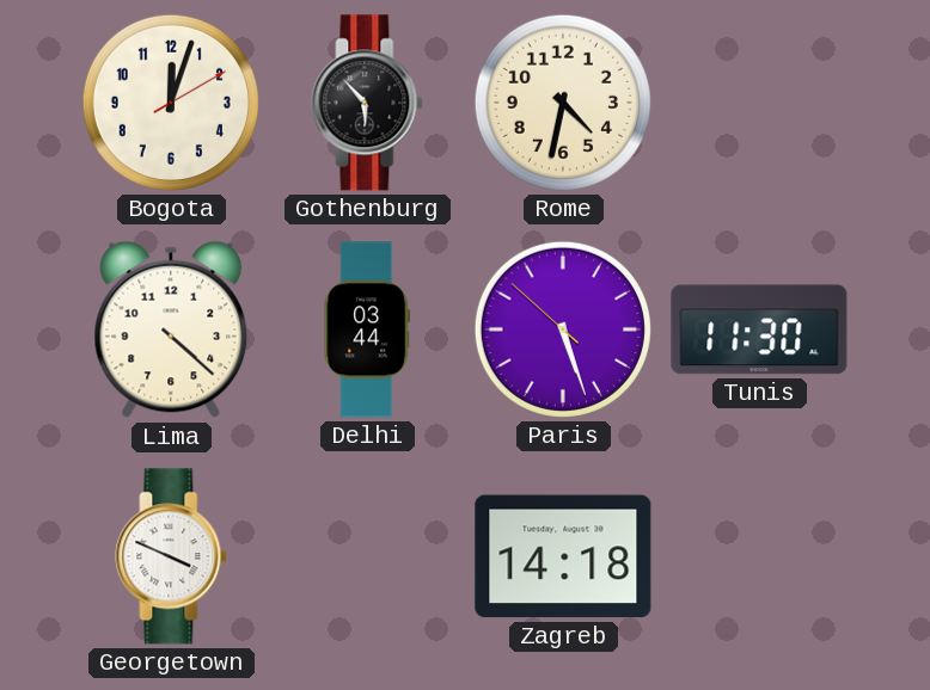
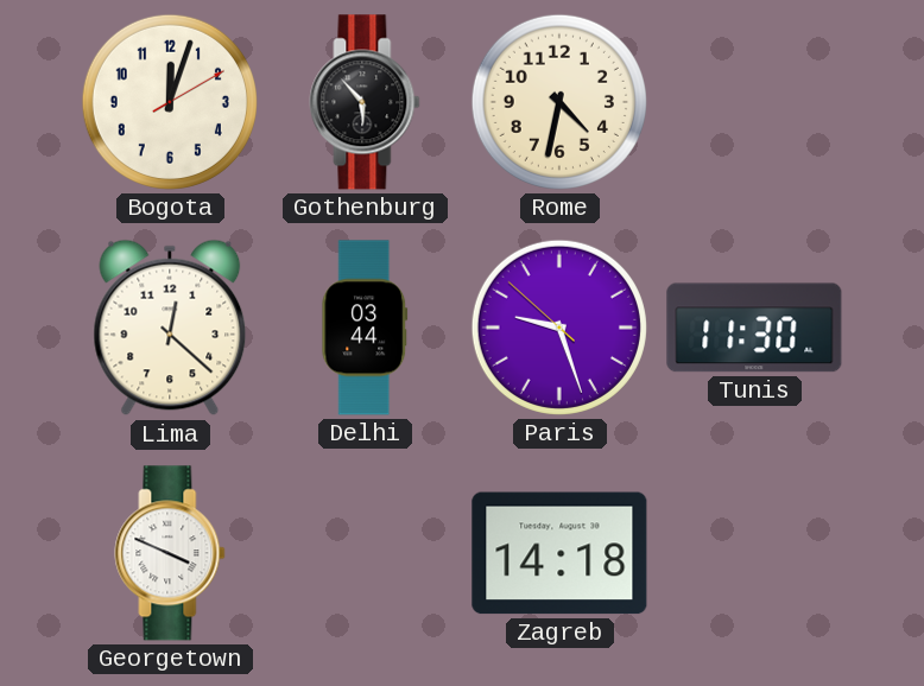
Lima: 4:22 -> 12:22
Paris: 5:26 -> 9:26
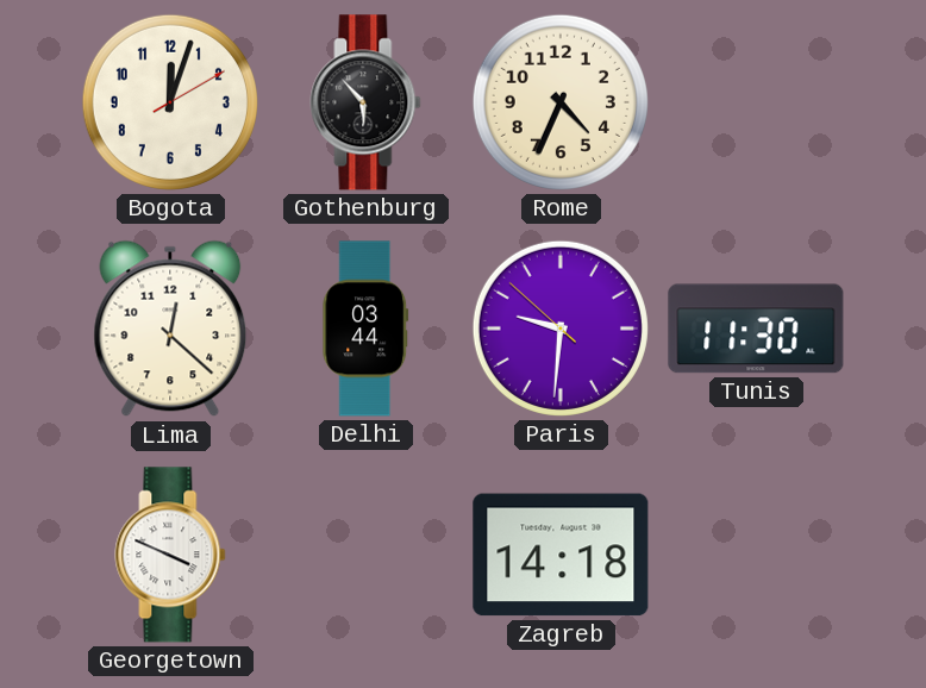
Rome: 4:32 -> 4:34
Paris: 9:26 -> 9:30
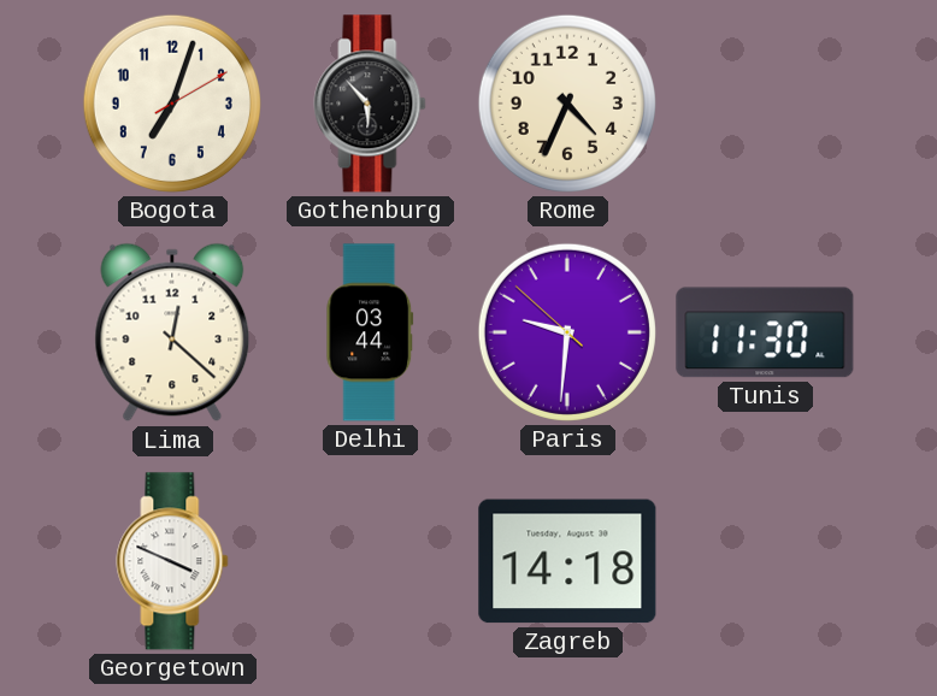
Bogota: 12:03 -> 7:03
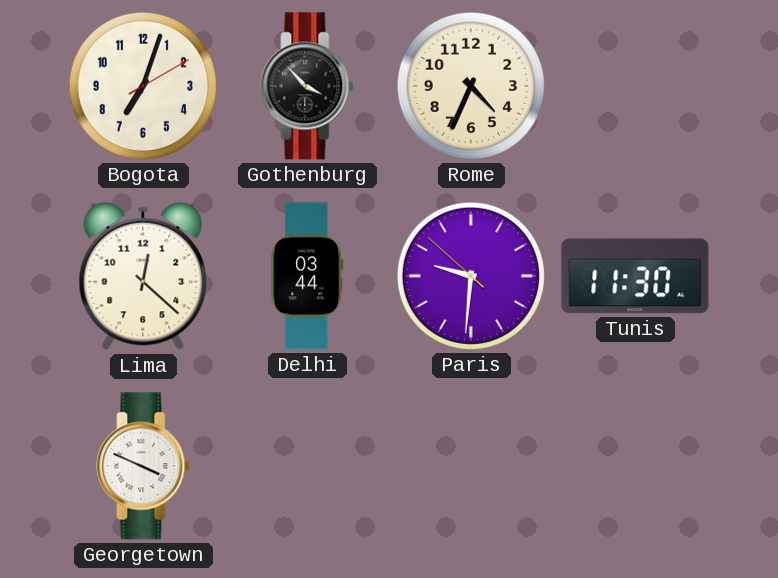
Gothenburg: 5:53 -> 3:53
Zagreb: 14:18 -> none
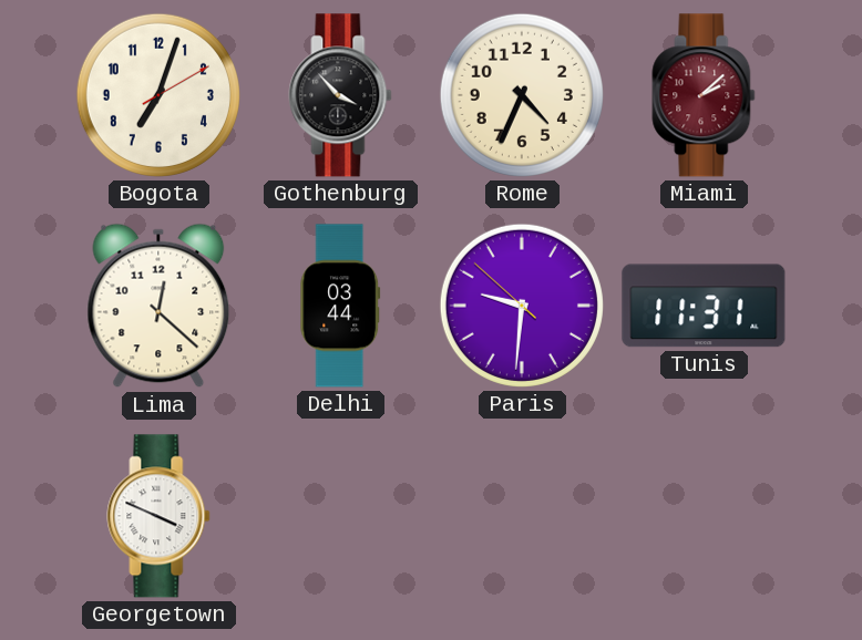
Miami: none -> 2:08
Tunis: 11:30 -> 11:31
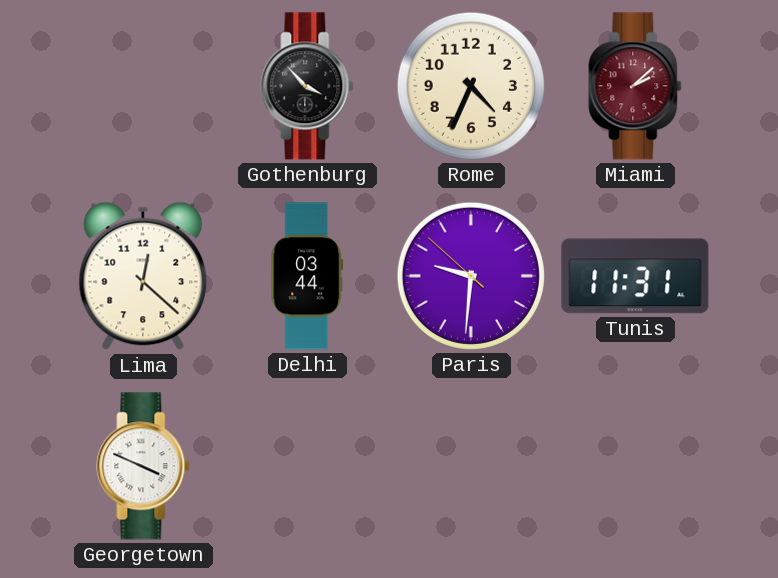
Bogota: 7:03 -> none
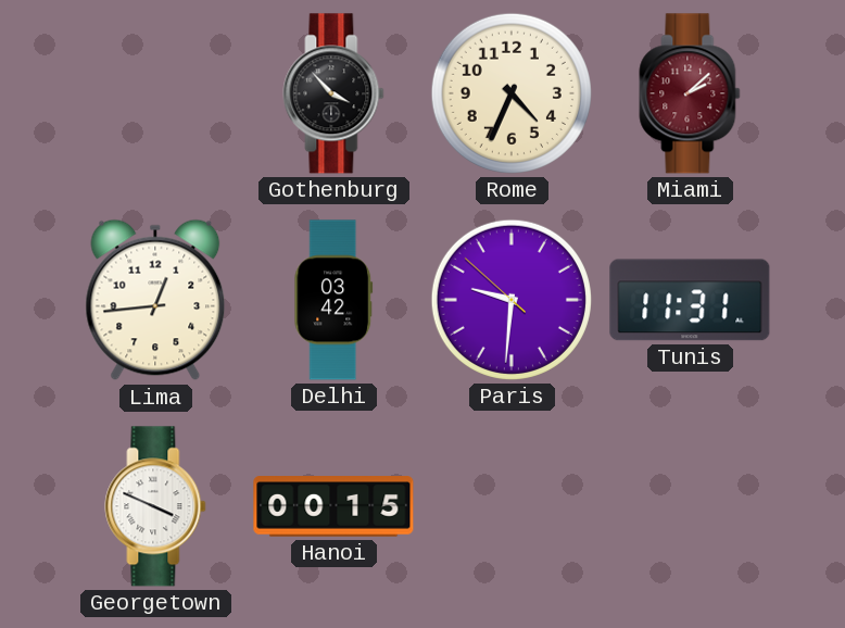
Lima: 12:22 -> 12:44
Delhi: 03:44 -> 03:42
Hanoi: none -> 00:15
